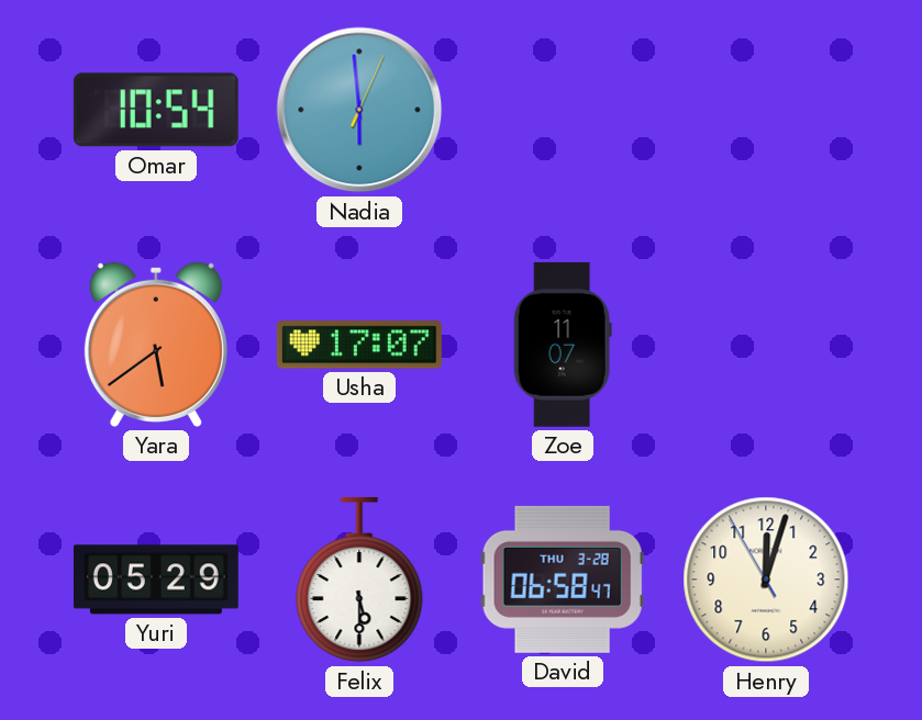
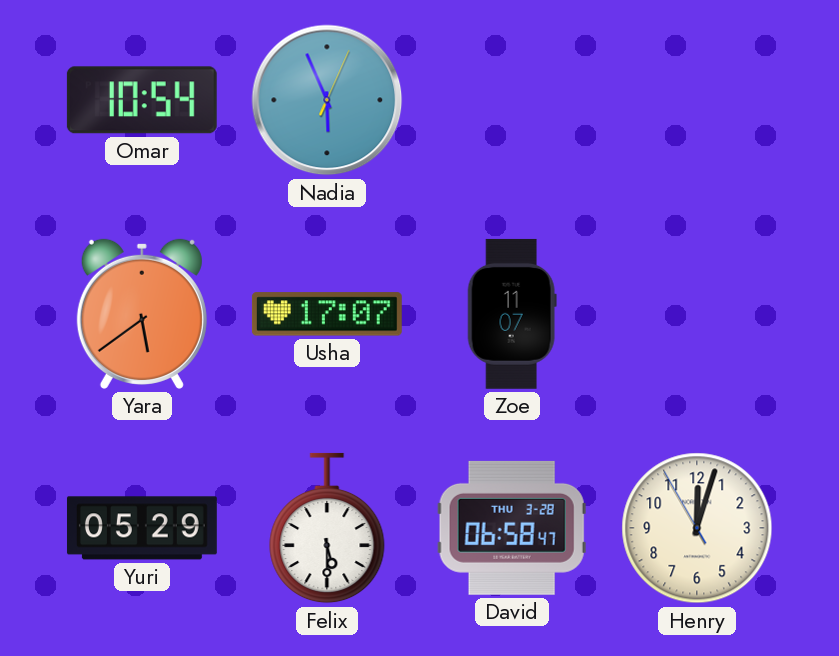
Nadia: 5:59 -> 5:56
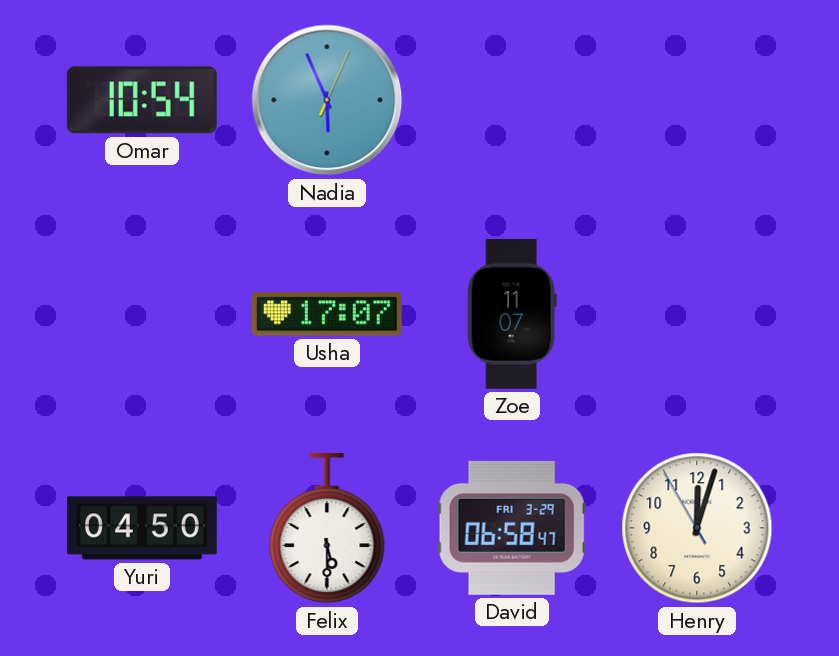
Yara: 5:39 -> none
Yuri: 05:29 -> 04:50
David date: THU 3-28 -> FRI 3-29
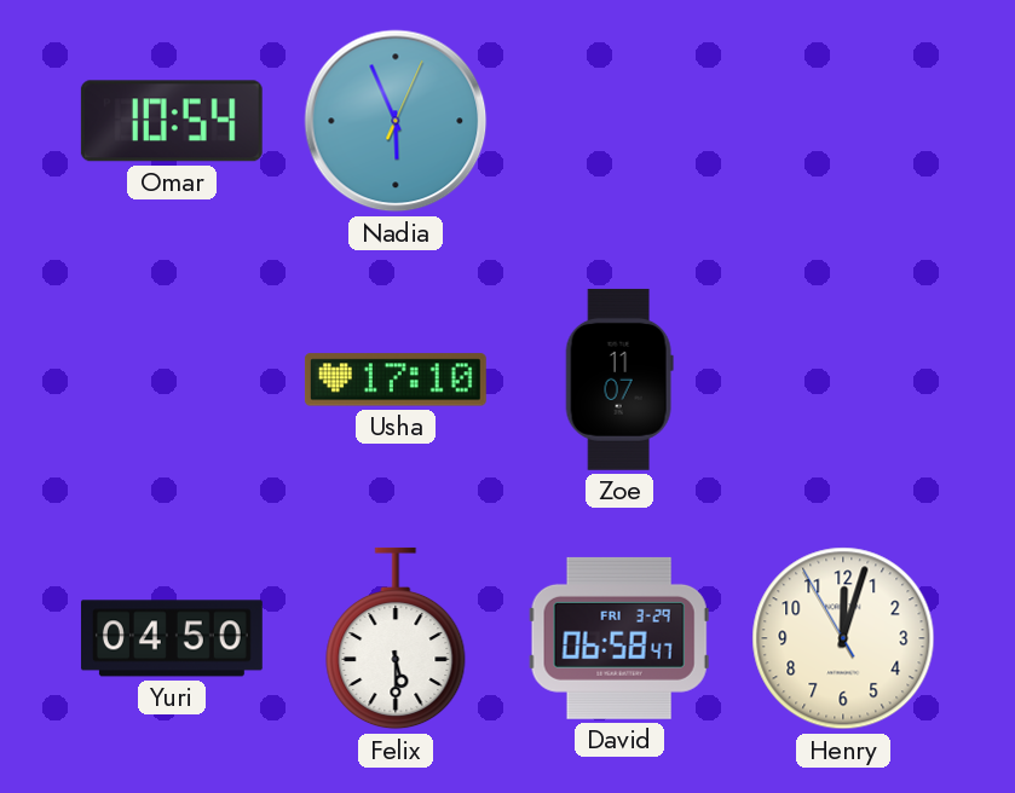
Usha: 17:07 -> 17:10
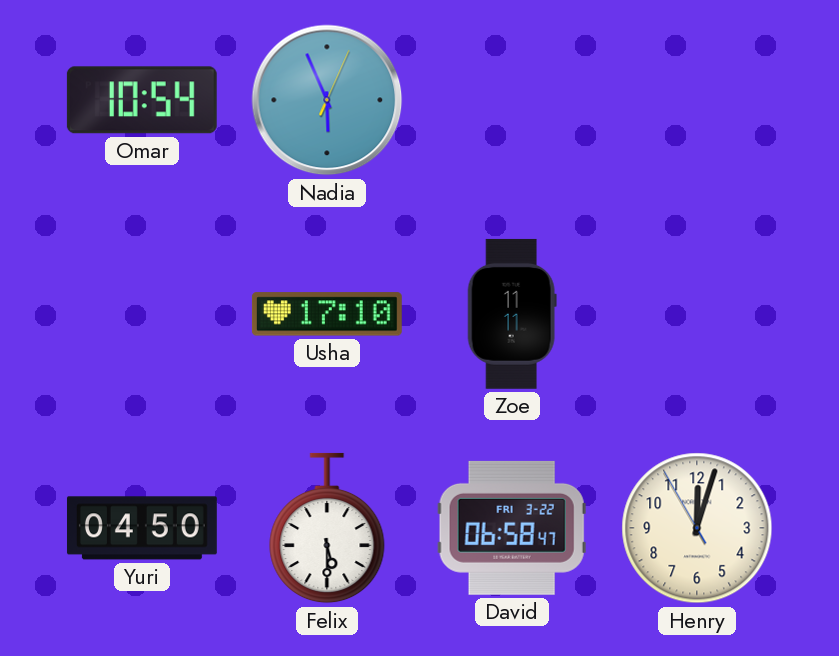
Zoe: 11:07 -> 11:11
David date: FRI 3-29 -> FRI 3-22
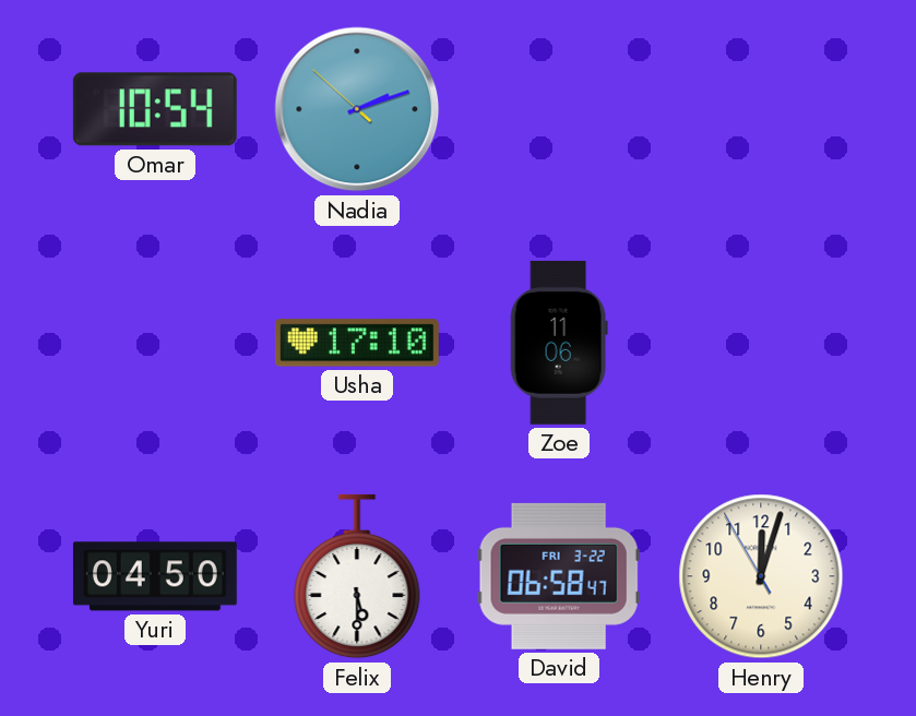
Nadia: 5:56 -> 2:11
Zoe: 11:11 -> 11:06
